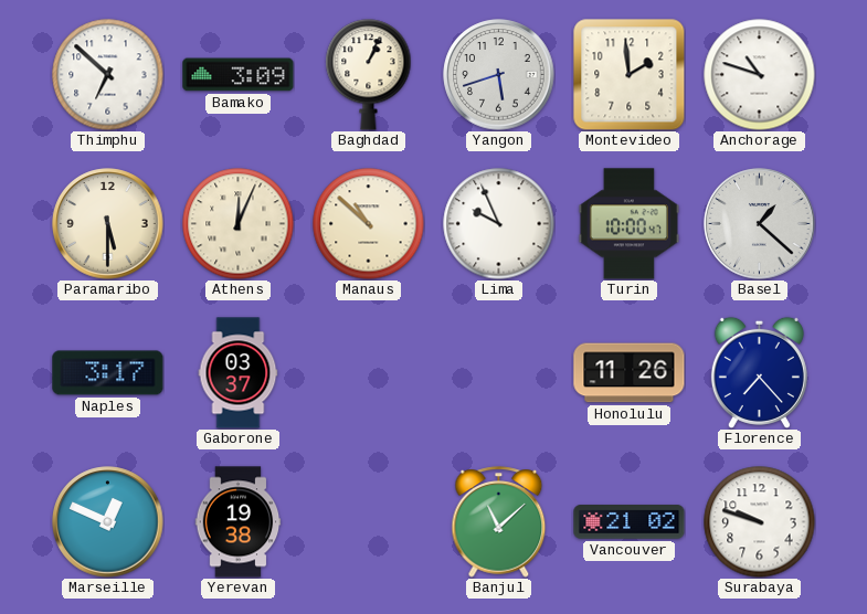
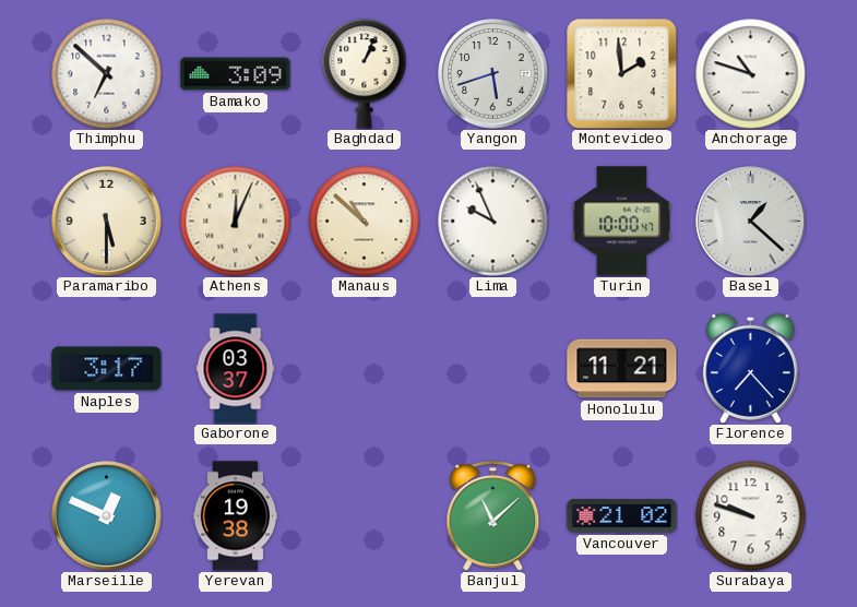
Honolulu: 11:26 -> 11:21
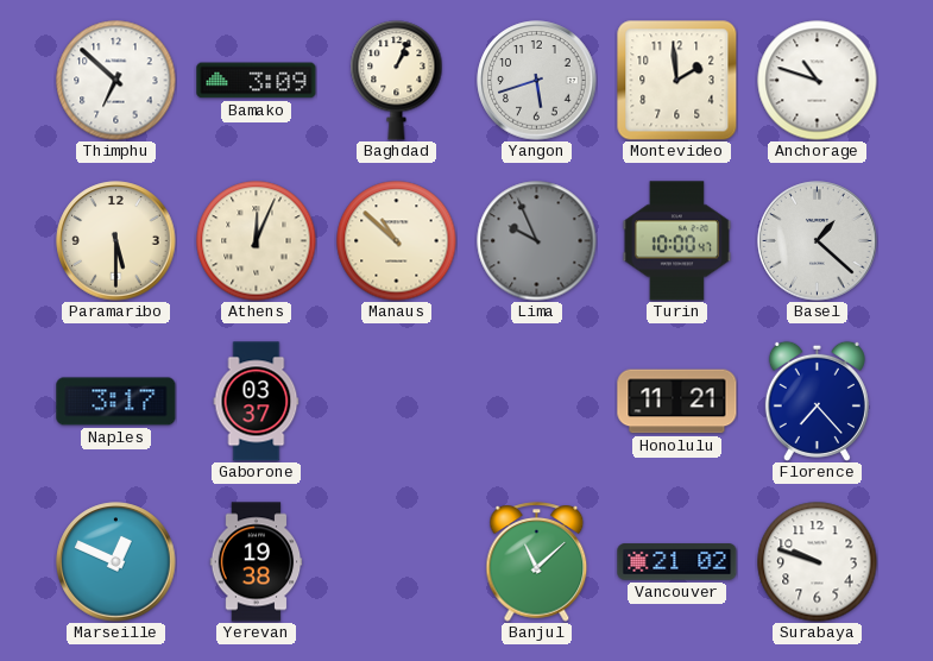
Lima dial: white -> grey
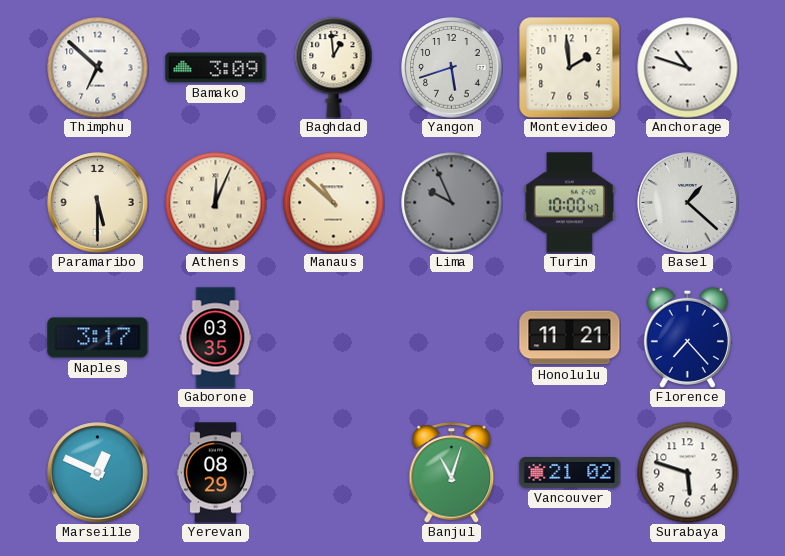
Baghdad: 1:04 -> 12:59
Gaborone: 03:37 -> 03:35
Yerevan: 19:38 -> 08:29
Banjul: 11:08 -> 11:03
Surabaya: 9:48 -> 5:48
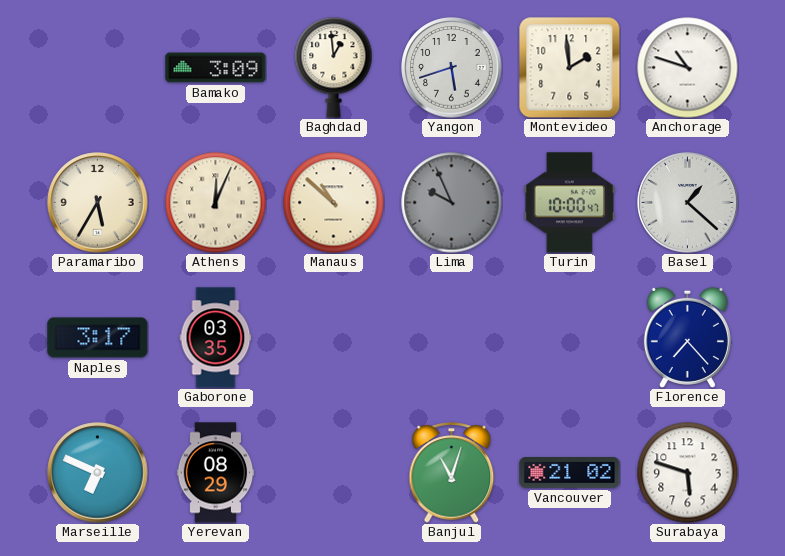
Thimphu: 6:52 -> none
Paramaribo: 5:30 -> 5:35
Honolulu: 11:21 -> none
Marseille: 12:49 -> 6:49
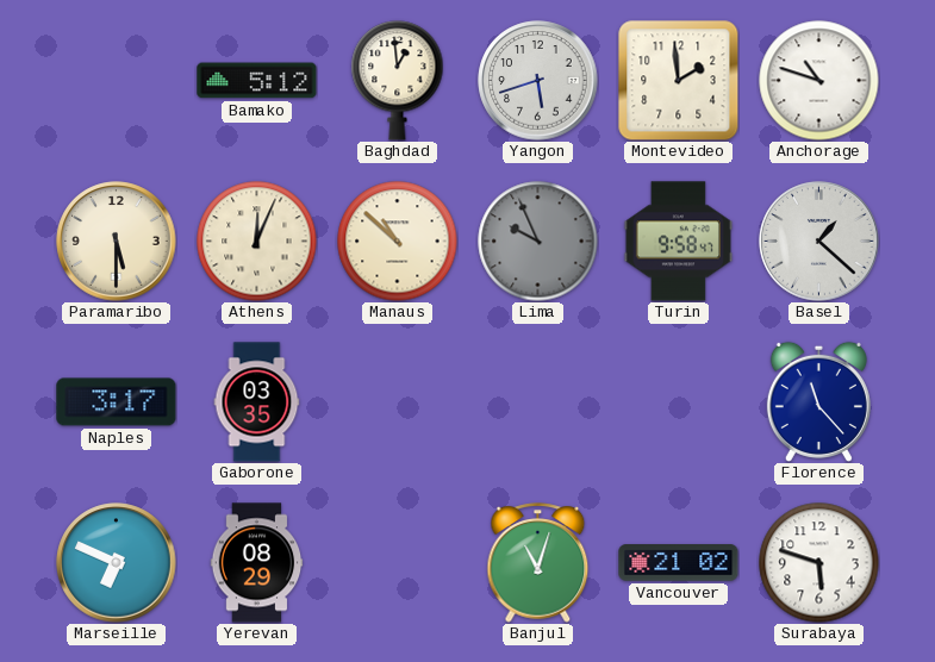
Bamako: 3:09 -> 5:12
Paramaribo: 5:35 -> 5:30
Turin: 10:00 -> 9:58
Florence: 7:23 -> 11:23
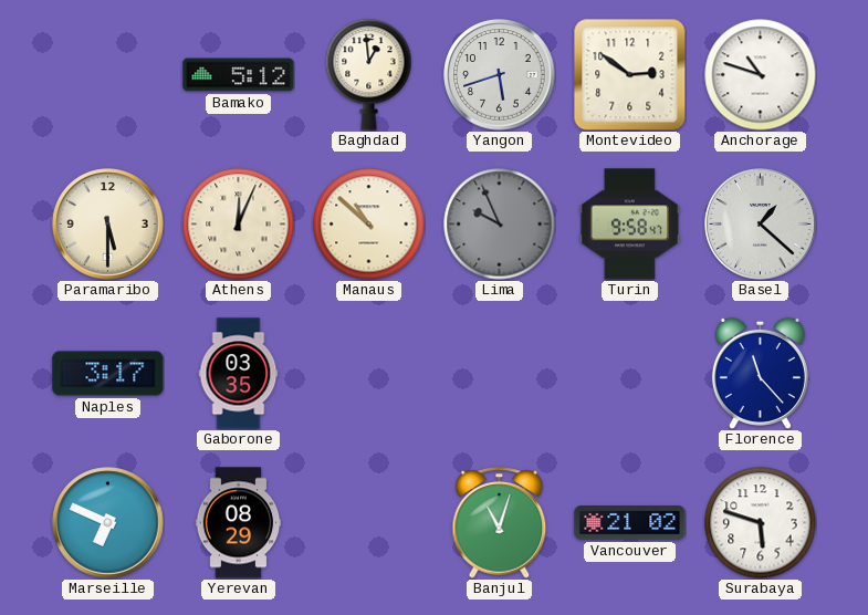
Montevideo: 1:59 -> 2:51
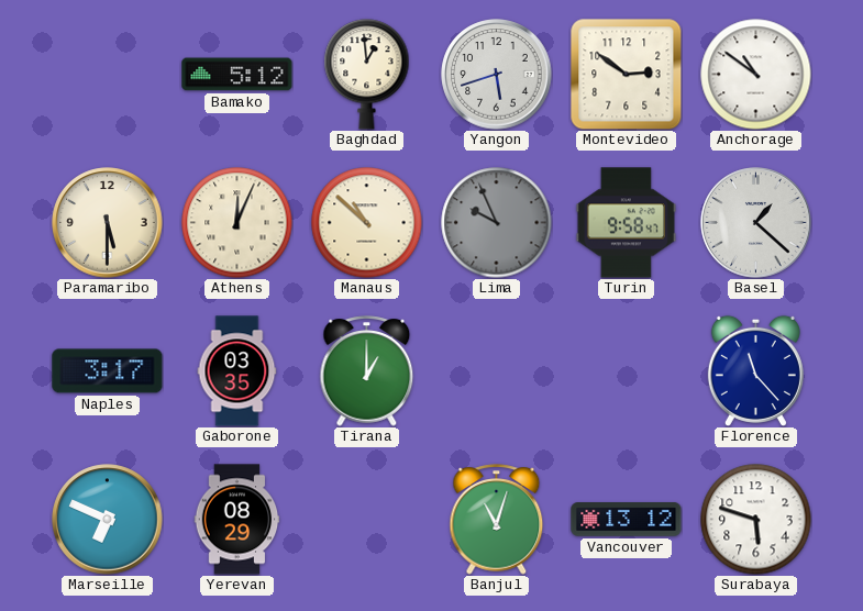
Anchorage: 10:48 -> 10:51
Tirana: none -> 1:00
Vancouver: 21:02 -> 13:12
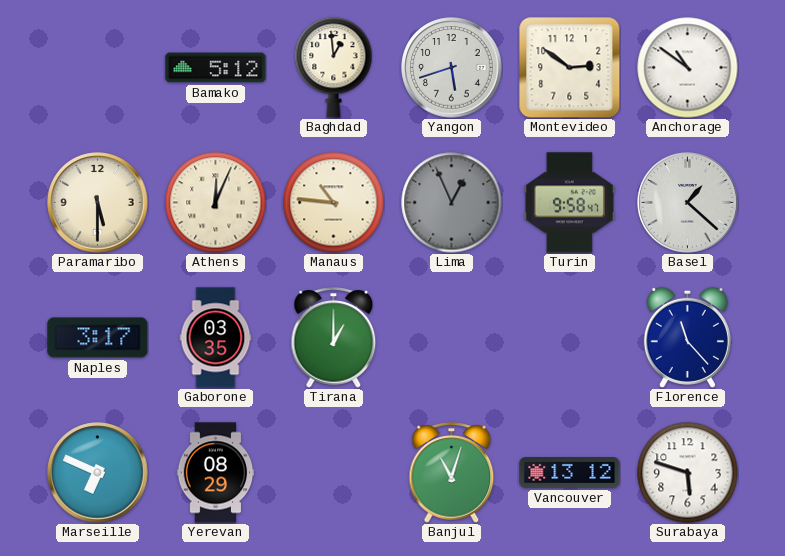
Manaus: 10:52 -> 10:46
Lima: 9:56 -> 12:56
